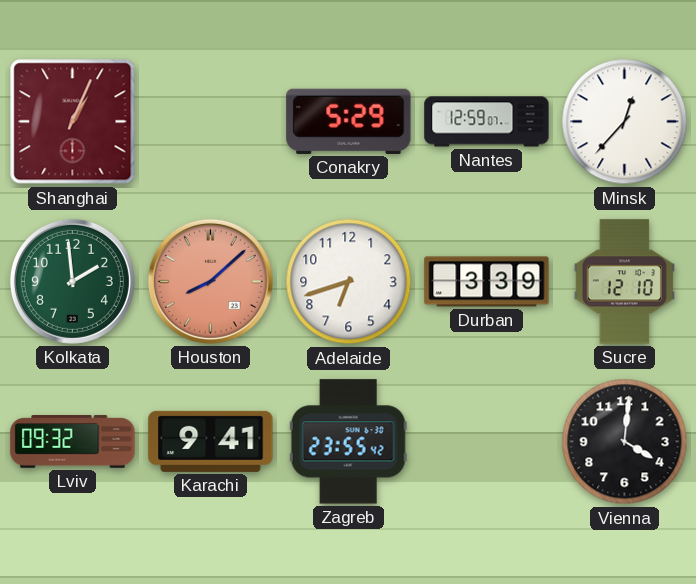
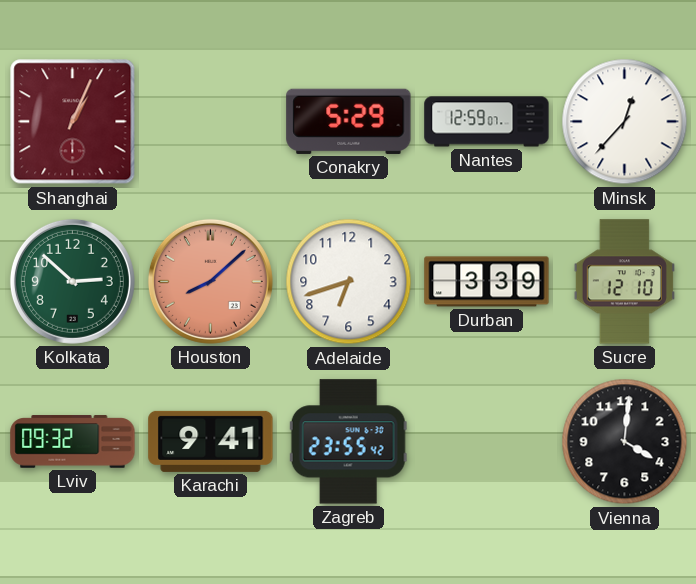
Kolkata: 1:59 -> 2:52
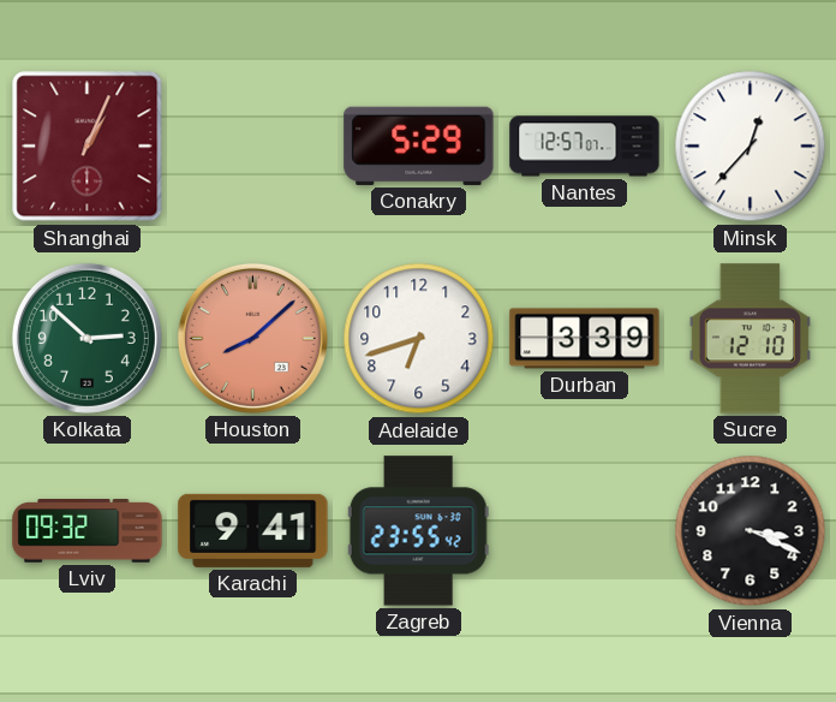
Nantes: 12:59 -> 12:57
Vienna: 4:01 -> 3:19
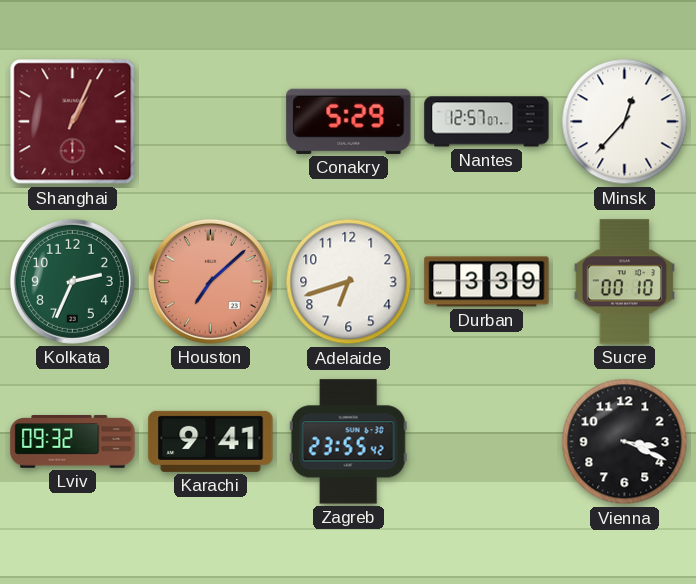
Kolkata: 2:52 -> 2:34
Houston: 8:08 -> 7:08
Sucre: 12:10 -> 00:10
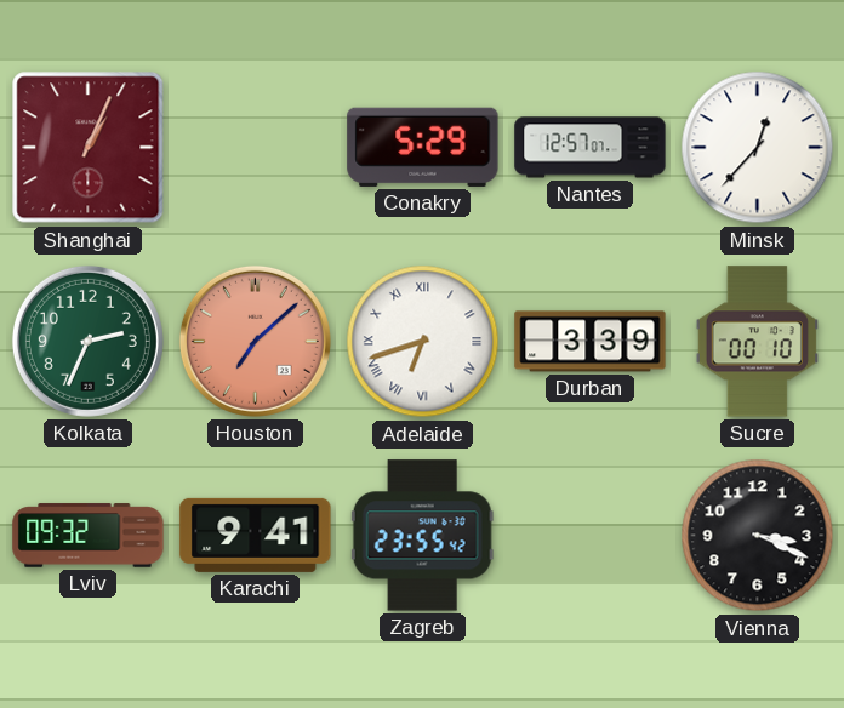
Adelaide numerals: Arabic -> Roman
